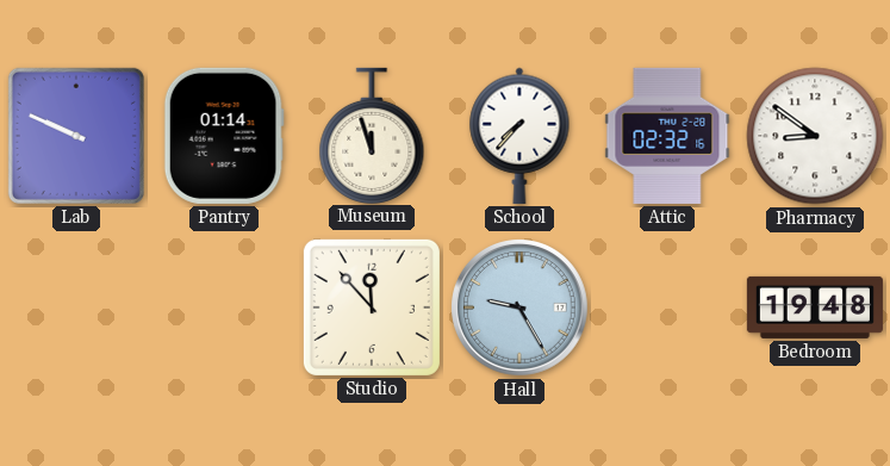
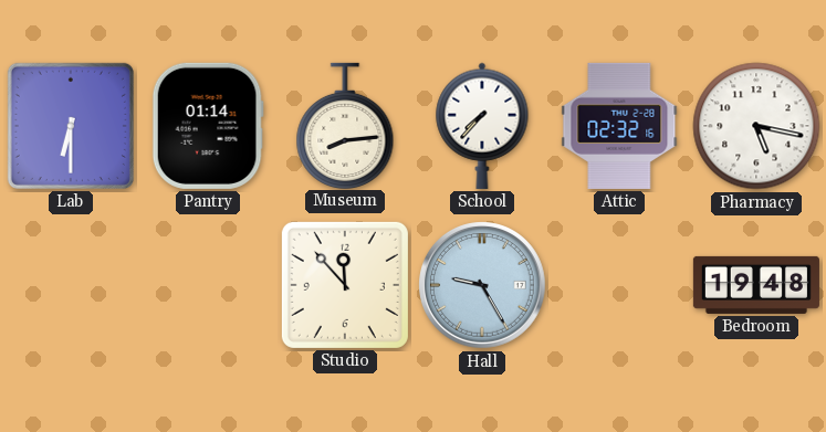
Lab: 9:49 -> 6:30
Museum: 11:57 -> 8:14
Pharmacy: 8:51 -> 5:17
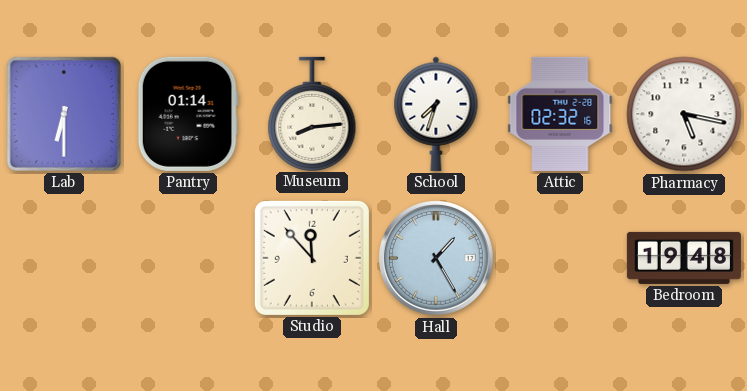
School: 7:37 -> 7:33
Hall: 9:25 -> 1:25
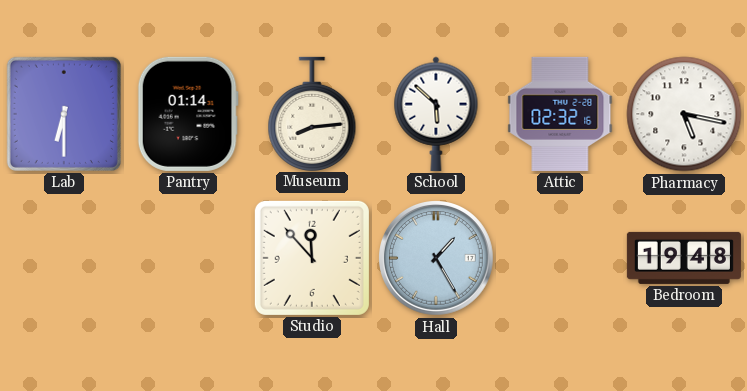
School: 7:33 -> 5:52
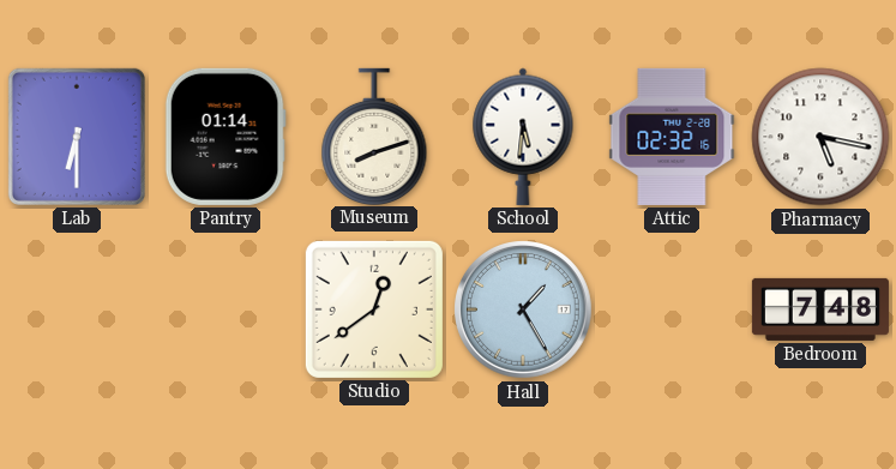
Museum: 8:14 -> 8:12
School: 5:52 -> 5:31
Studio: 11:53 -> 12:39
Bedroom: 19:48 -> 7:48
